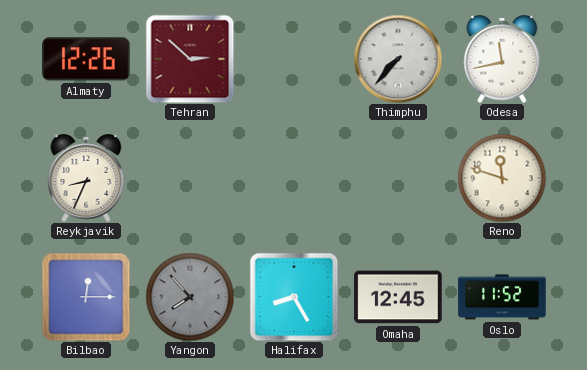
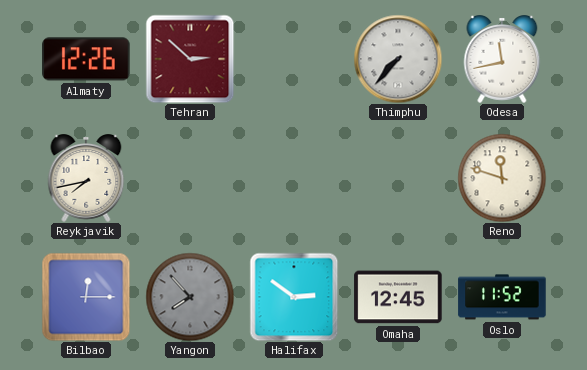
Reykjavik: 8:34 -> 7:43
Halifax: 8:25 -> 2:51
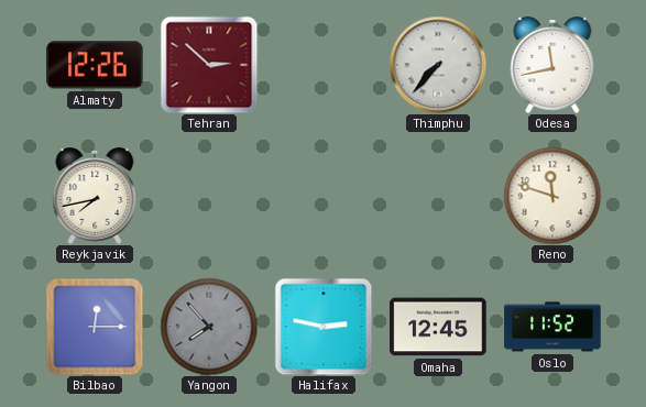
Halifax: 2:51 -> 2:47
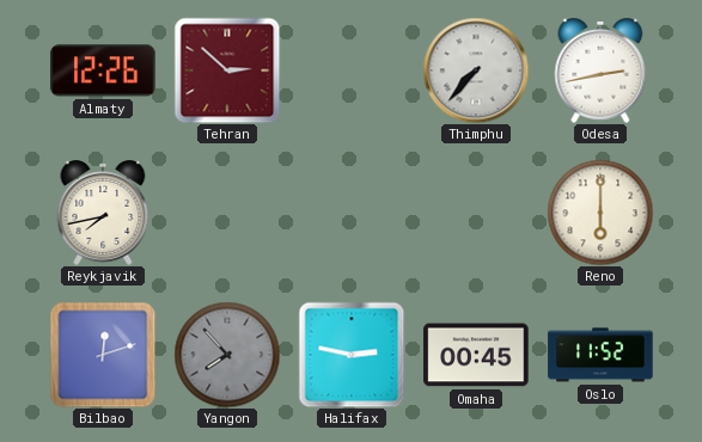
Odesa: 11:43 -> 2:43
Reno: 11:48 -> 6:00
Bilbao: 12:15 -> 12:12
Omaha: 12:45 -> 00:45
